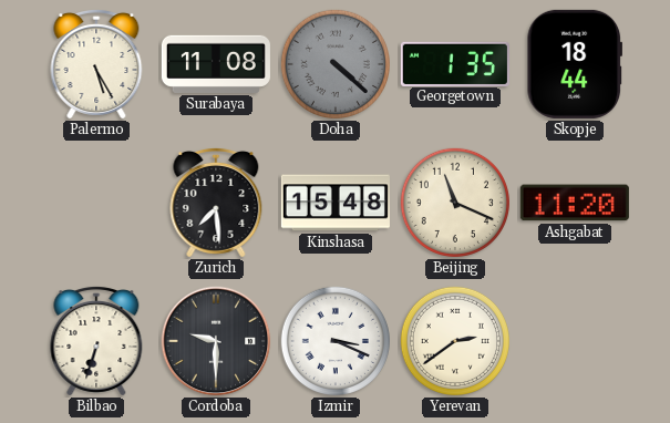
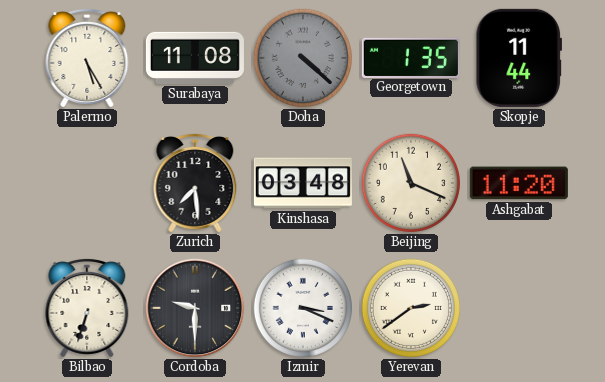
Skopje: 18:44 -> 11:44
Kinshasa: 15:48 -> 03:48
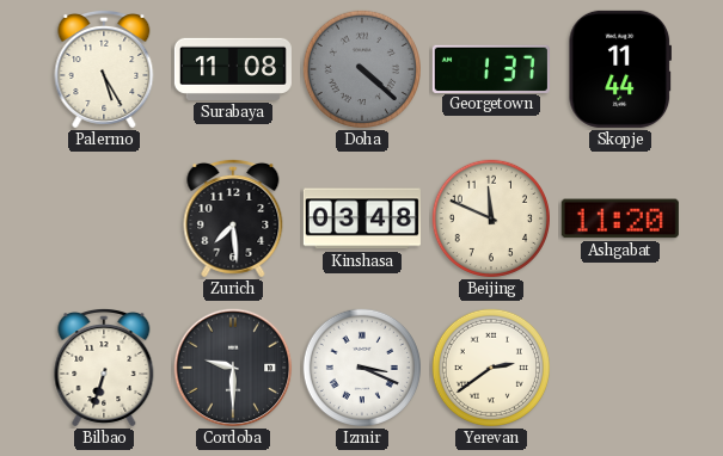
Georgetown: 1:35 -> 1:37
Beijing: 11:19 -> 11:49
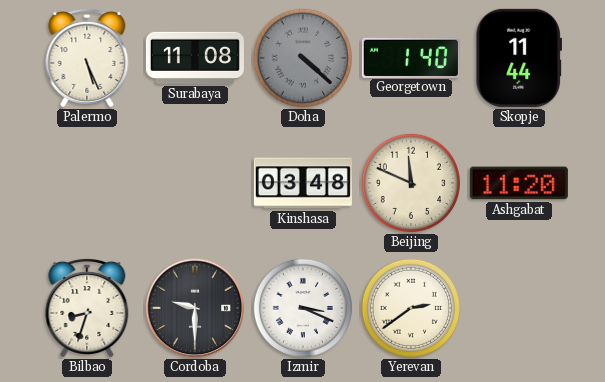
Palermo: 5:25 -> 5:26
Georgetown: 1:37 -> 1:40
Zurich: 7:29 -> none
Bilbao: 6:33 -> 8:33
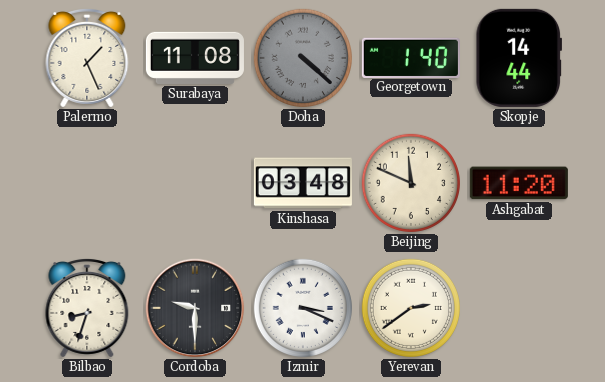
Palermo: 5:26 -> 1:26
Skopje: 11:44 -> 14:44
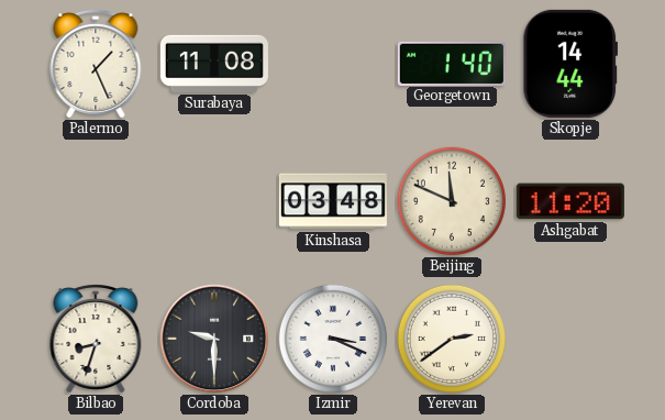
Doha: 4:22 -> none
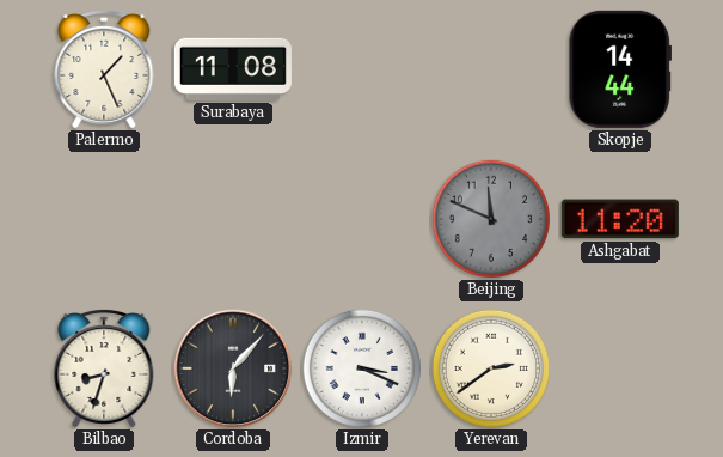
Georgetown: 1:40 -> none
Kinshasa: 03:48 -> none
Beijing dial: cream -> grey
Cordoba: 9:30 -> 6:07
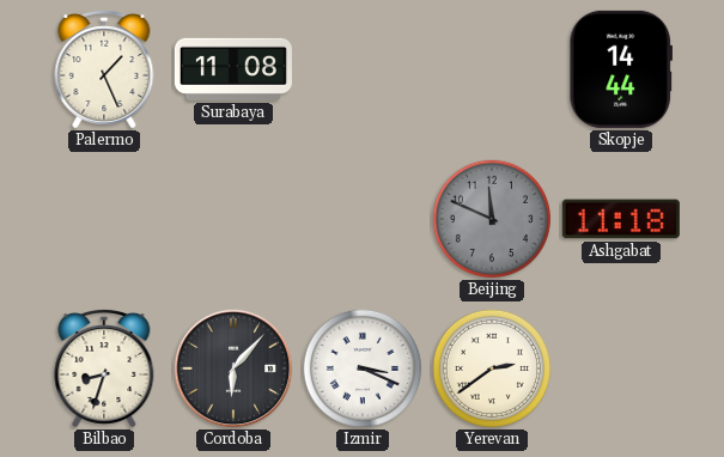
Ashgabat: 11:20 -> 11:18
